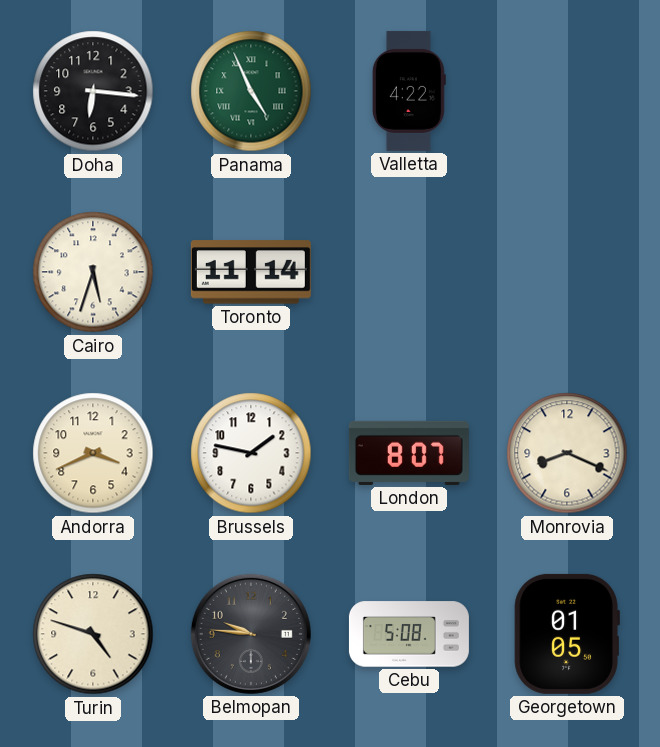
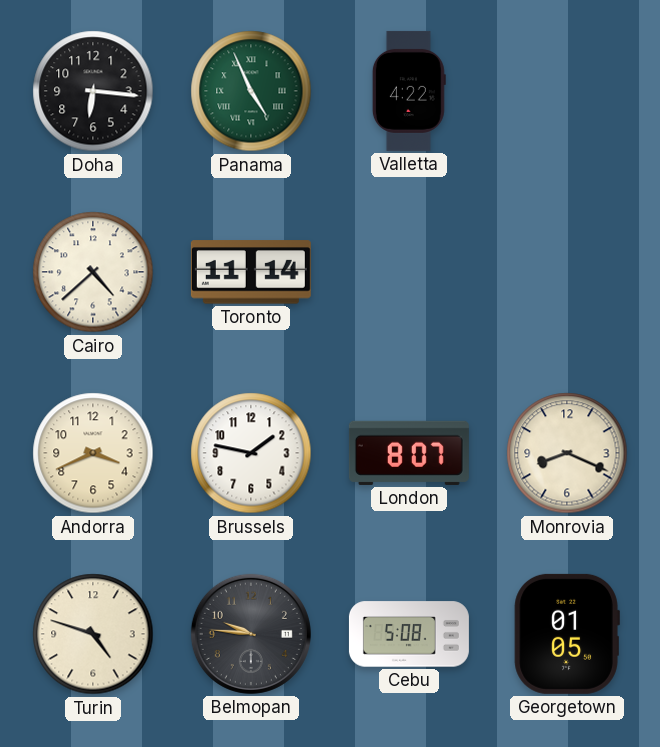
Cairo: 5:33 -> 4:38
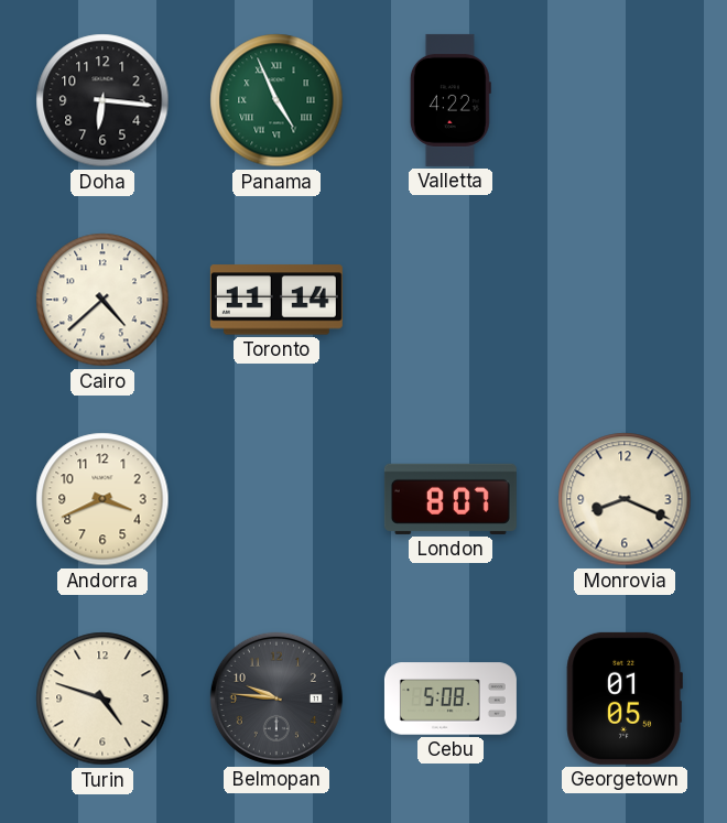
Brussels: 1:47 -> none
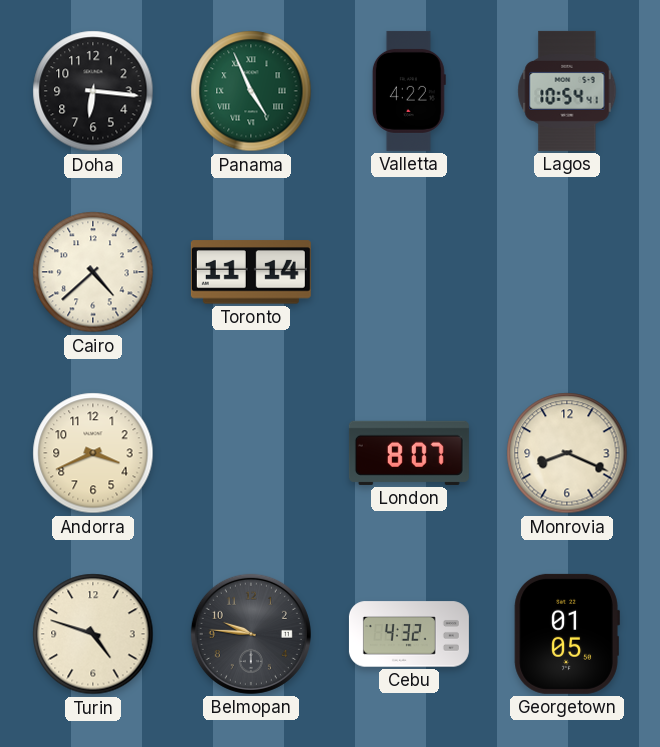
Lagos: none -> 10:54
Cebu: 5:08 -> 4:32
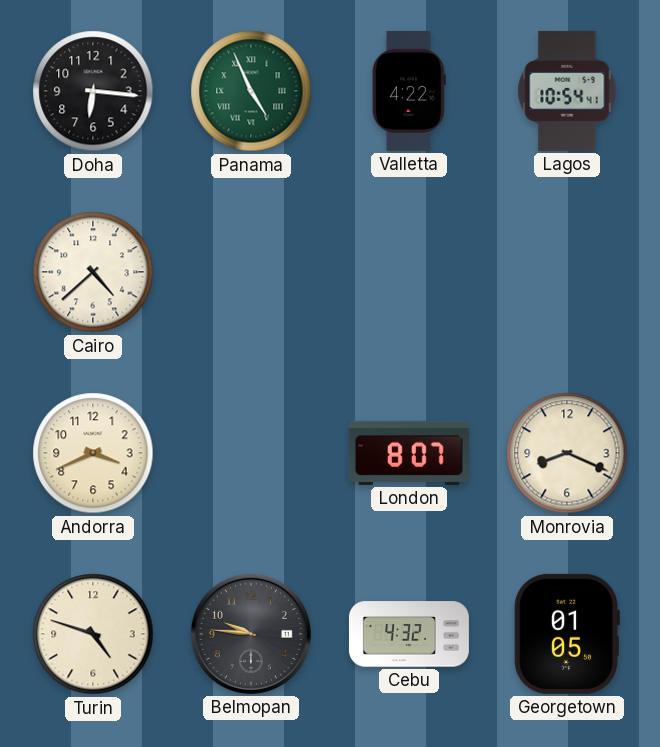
Toronto: 11:14 -> none
